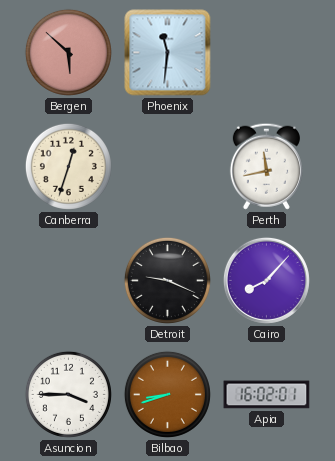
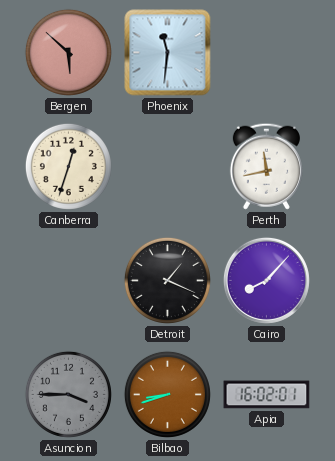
Detroit: 9:19 -> 1:19
Asuncion dial: white -> grey
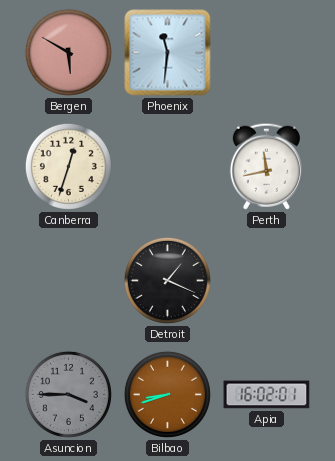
Bergen: 5:52 -> 5:50
Cairo: 8:07 -> none
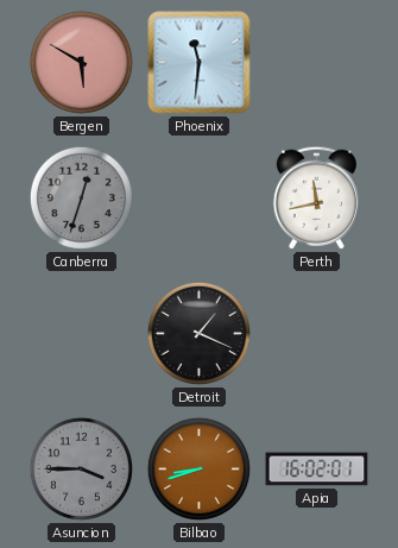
Canberra dial: cream -> grey
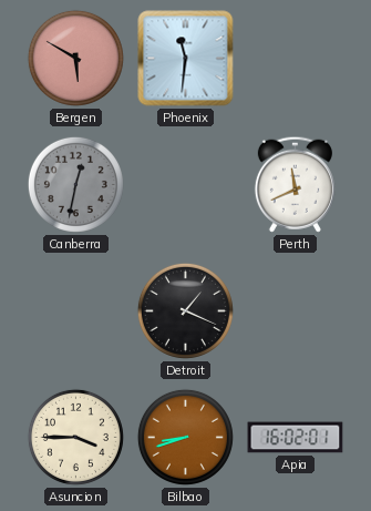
Canberra: 12:33 -> 12:32
Perth: 11:43 -> 11:41
Asuncion dial: grey -> cream
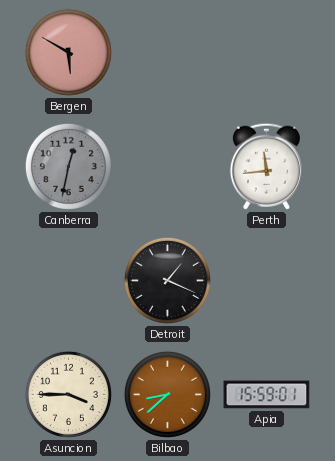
Phoenix: 11:31 -> none
Perth: 11:41 -> 11:44
Bilbao: 8:42 -> 8:38
Apia: 16:02 -> 15:59
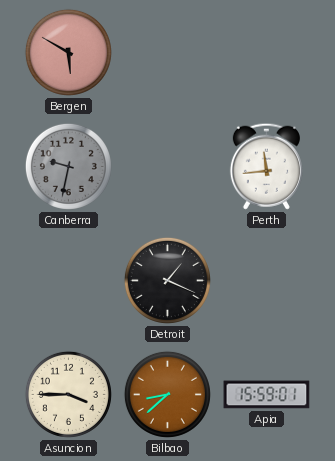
Canberra: 12:32 -> 9:32
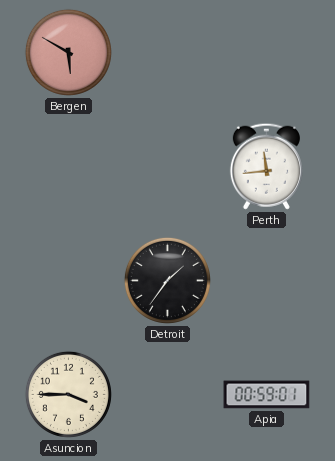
Canberra: 9:32 -> none
Detroit: 1:19 -> 1:36
Bilbao: 8:38 -> none
Apia: 15:59 -> 00:59
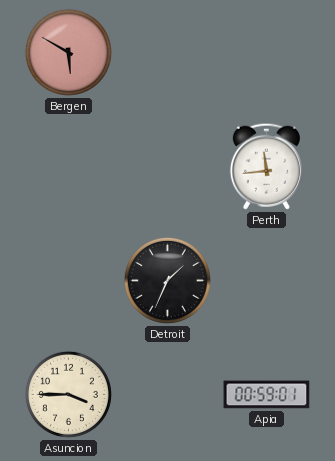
Detroit: 1:36 -> 1:34
